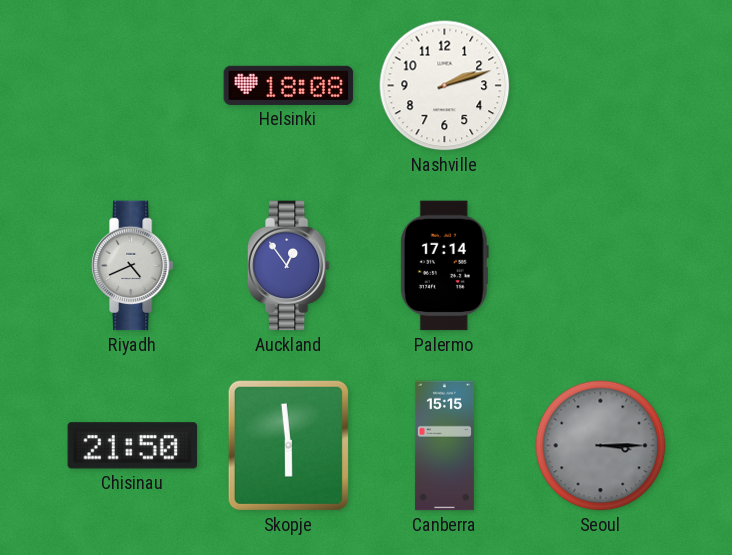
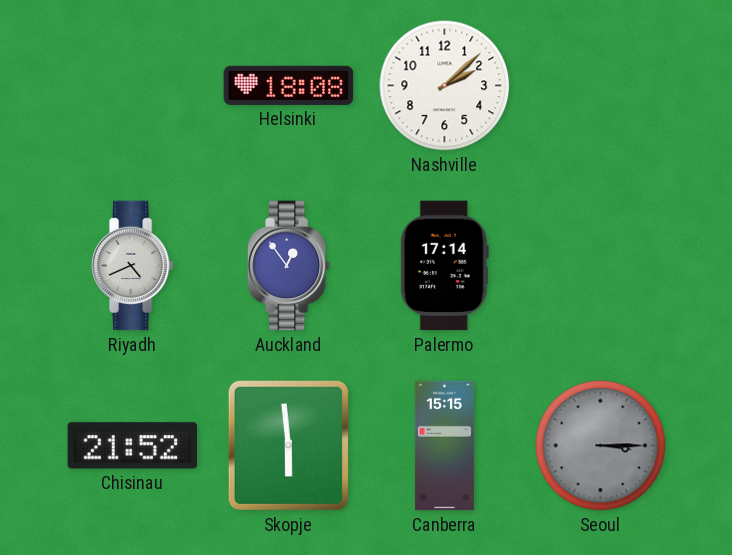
Nashville: 2:12 -> 2:08
Chisinau: 21:50 -> 21:52
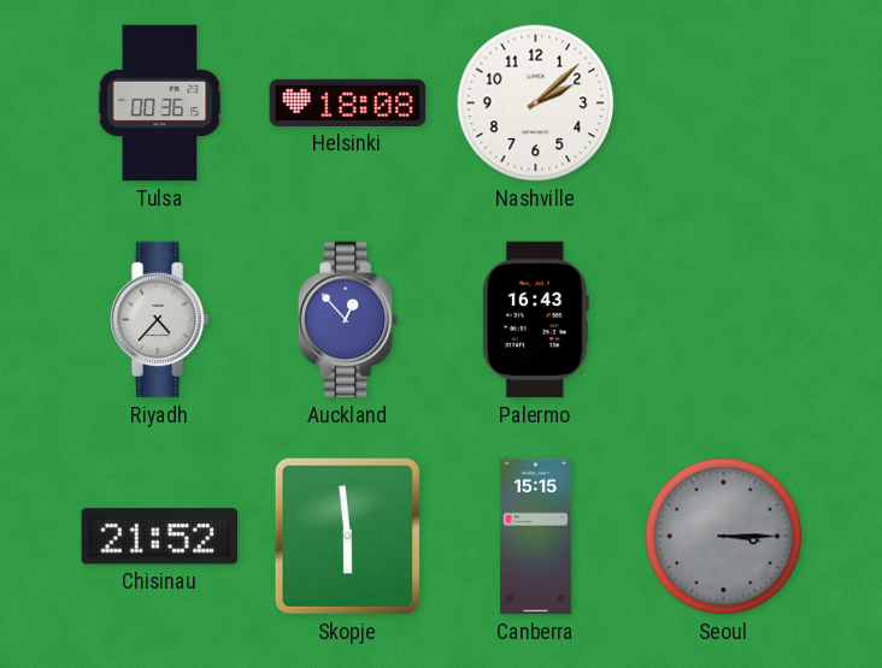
Tulsa: none -> 00:36
Riyadh: 4:41 -> 4:37
Auckland: 12:54 -> 12:53
Palermo: 17:14 -> 16:43
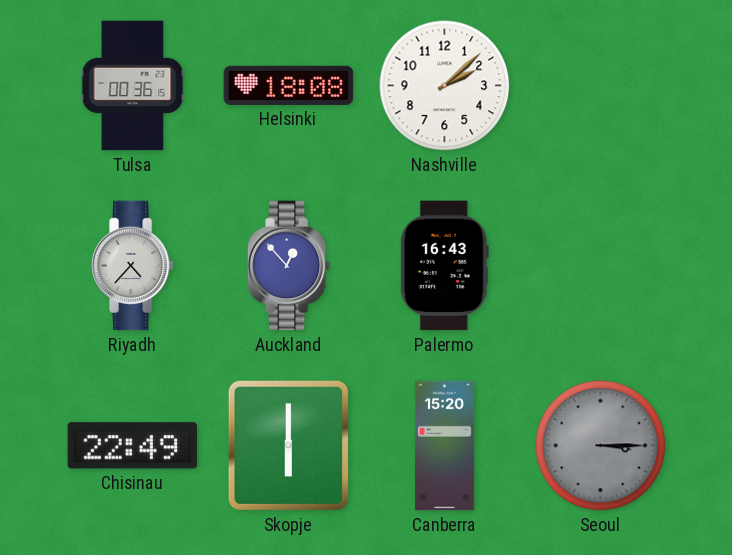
Chisinau: 21:52 -> 22:49
Skopje: 5:59 -> 6:00
Canberra: 15:15 -> 15:20
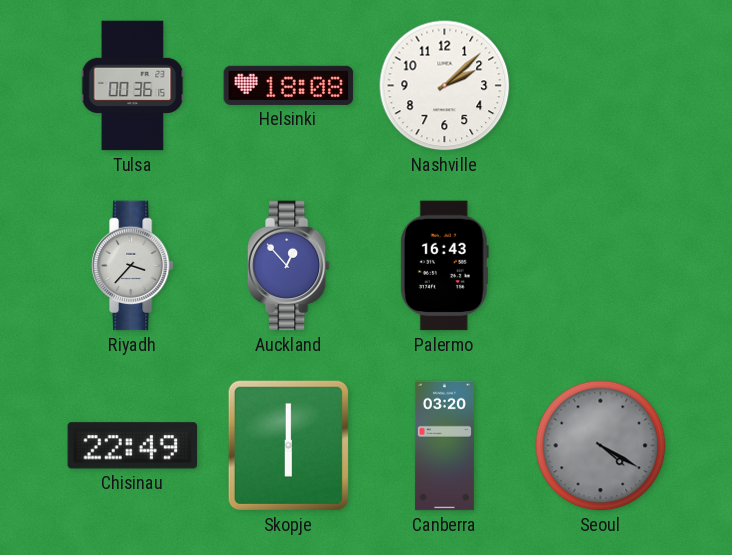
Riyadh: 4:37 -> 3:37
Canberra: 15:20 -> 03:20
Seoul: 3:15 -> 4:20
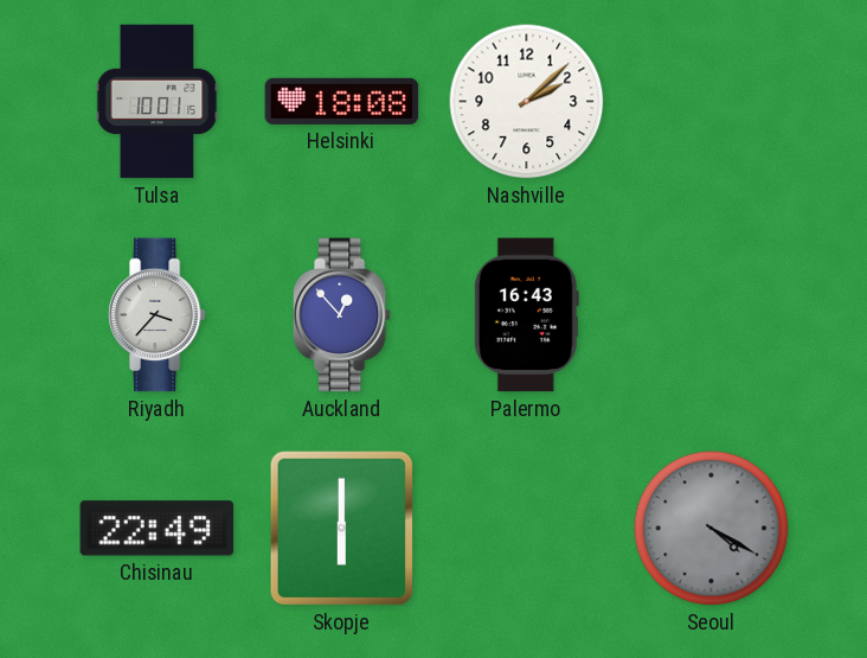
Tulsa: 00:36 -> 10:01
Canberra: 03:20 -> none
